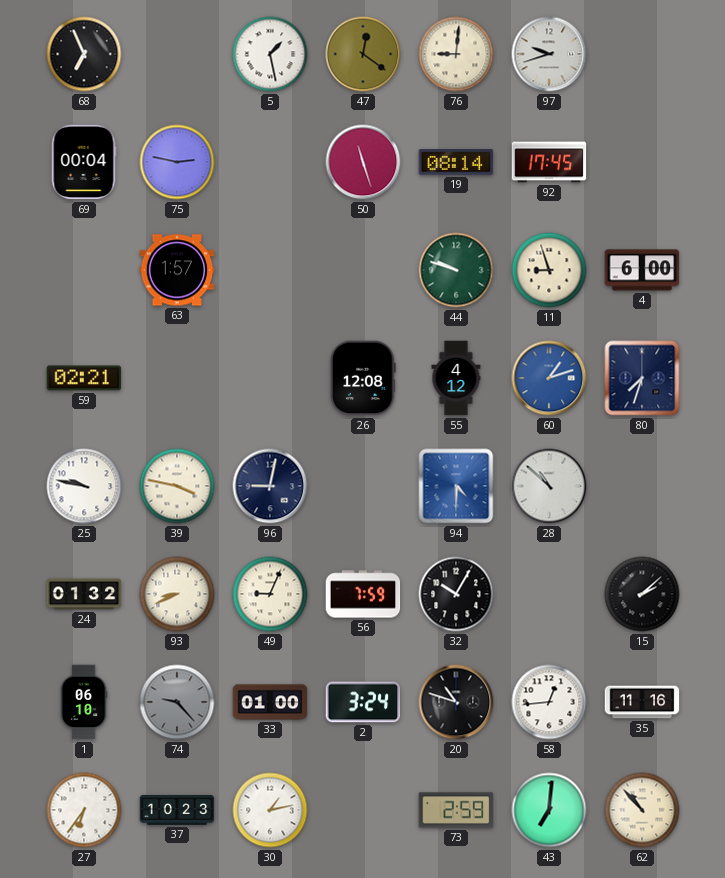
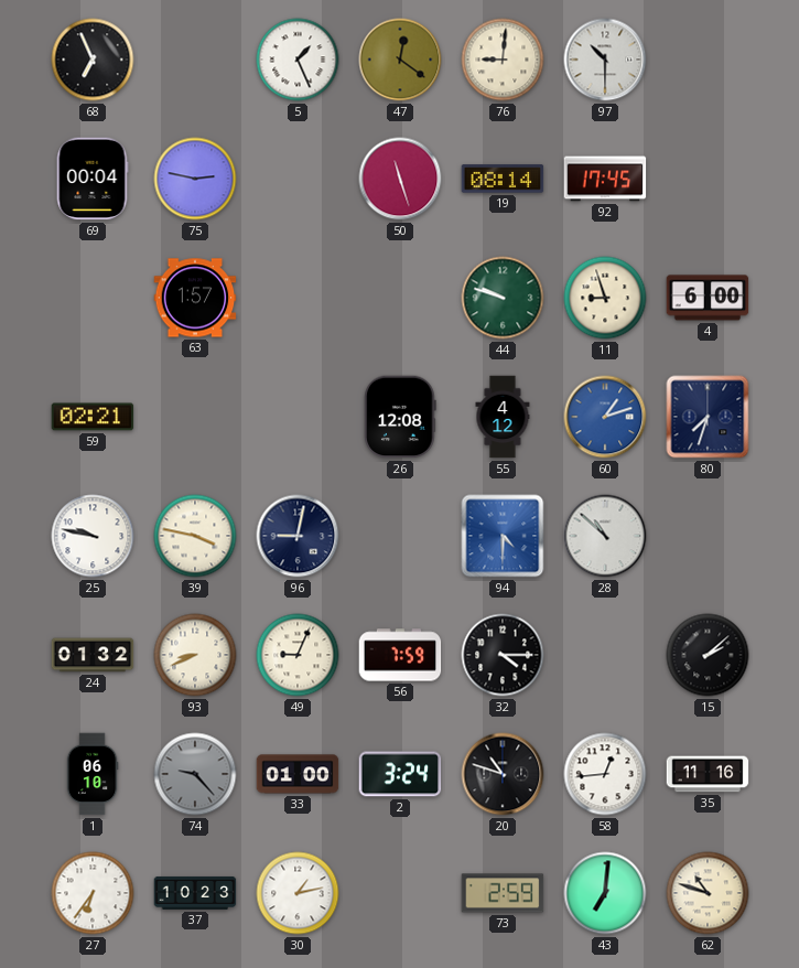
5: 1:28 -> 1:26
97: 9:42 -> 10:30
32: 10:05 -> 4:15
62: 10:53 -> 10:48
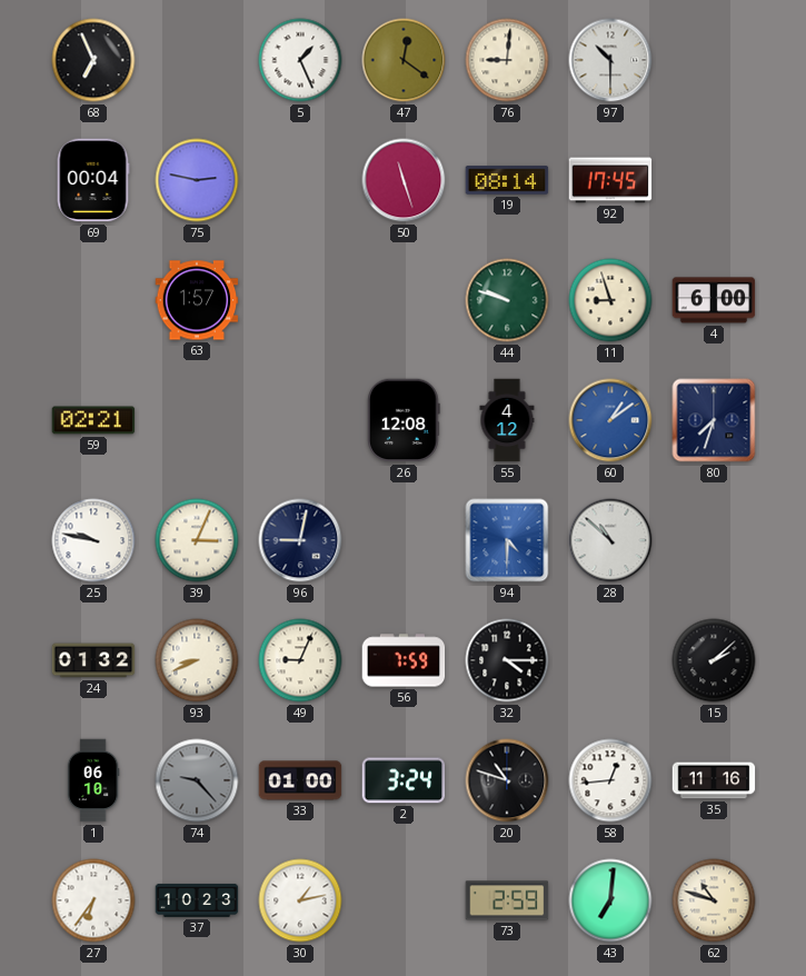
60: 1:12 -> 1:09
39: 3:47 -> 3:04
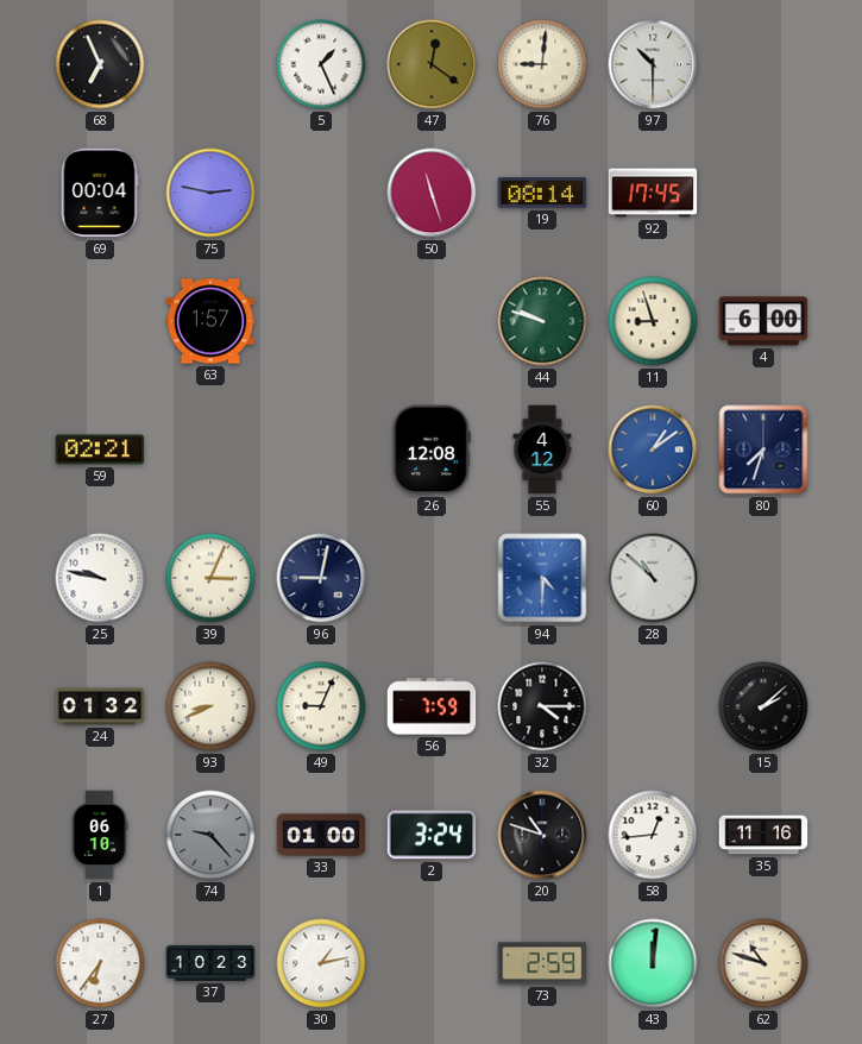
43: 7:01 -> 12:01
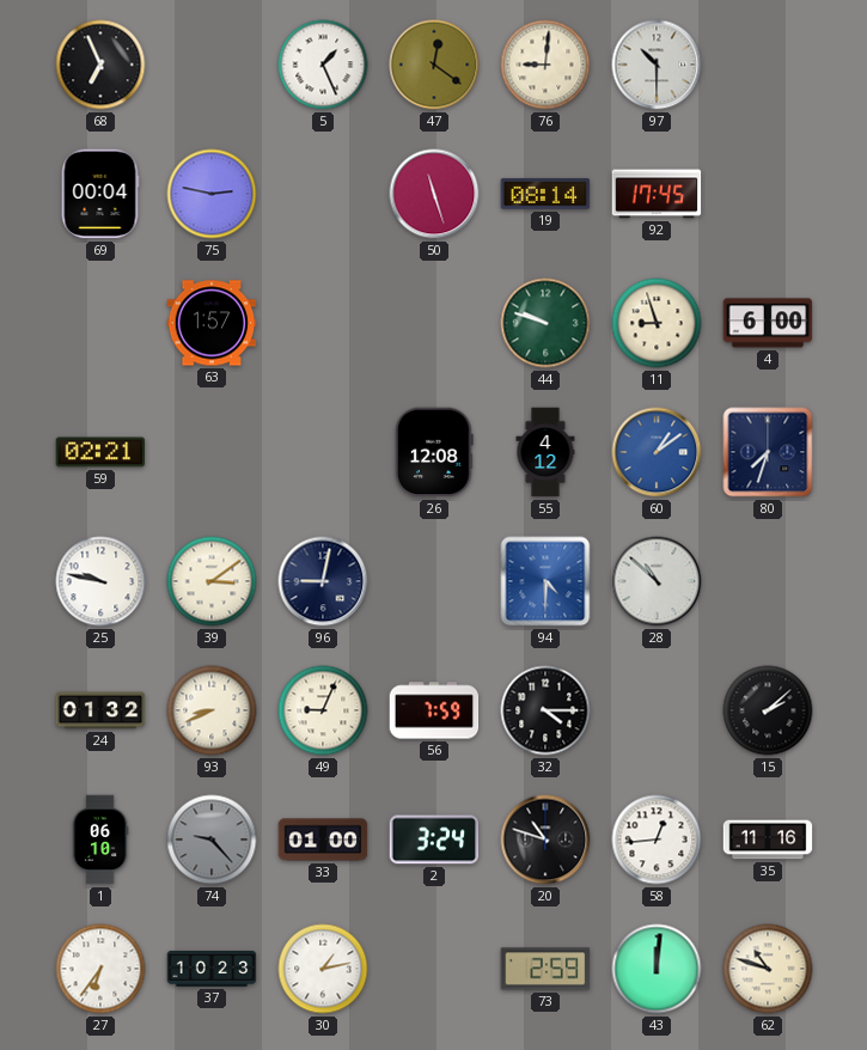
39: 3:04 -> 3:09
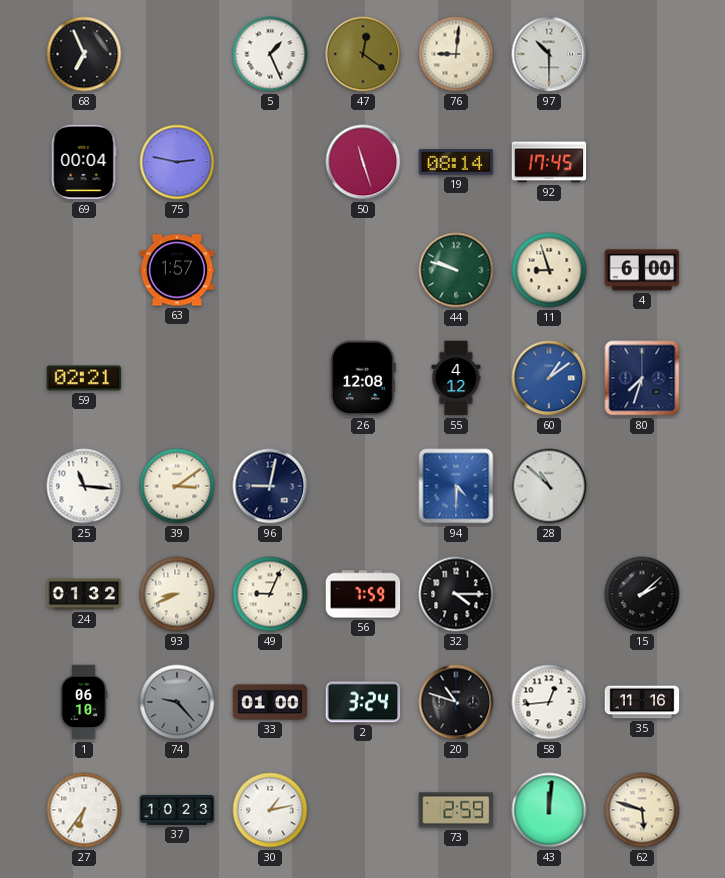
25: 9:47 -> 11:16
62: 10:48 -> 5:48
